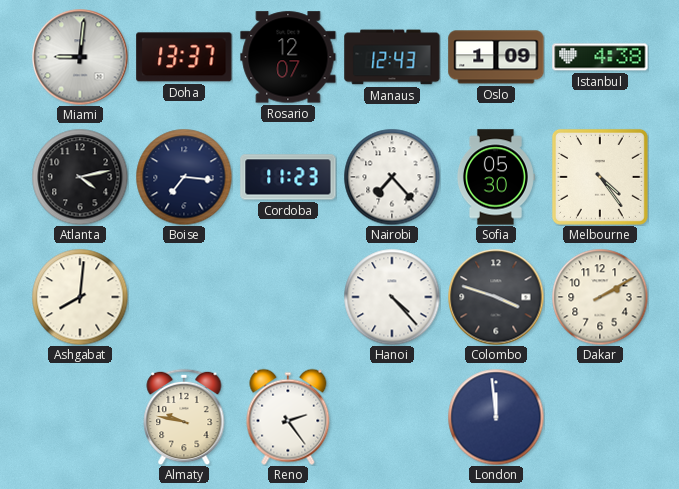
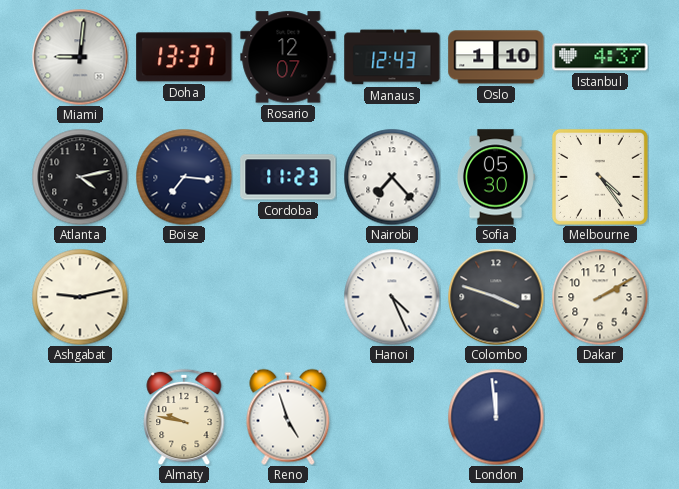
Oslo: 1:09 -> 1:10
Istanbul: 4:38 -> 4:37
Ashgabat: 8:01 -> 9:13
Hanoi: 4:23 -> 4:26
Reno: 2:24 -> 4:57
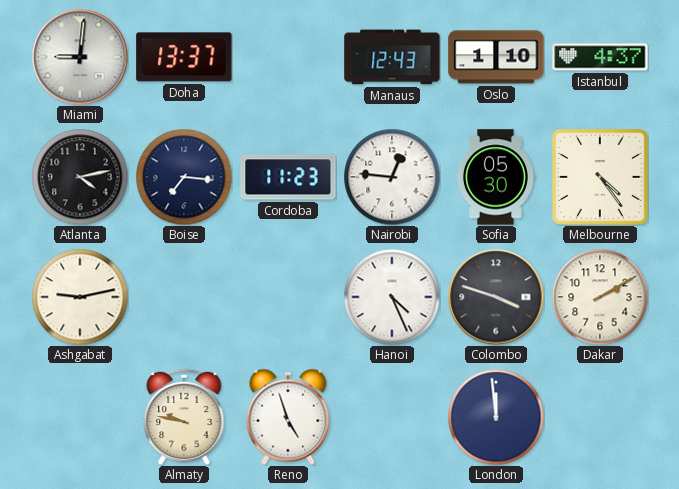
Rosario: 12:07 -> none
Nairobi: 7:23 -> 12:46
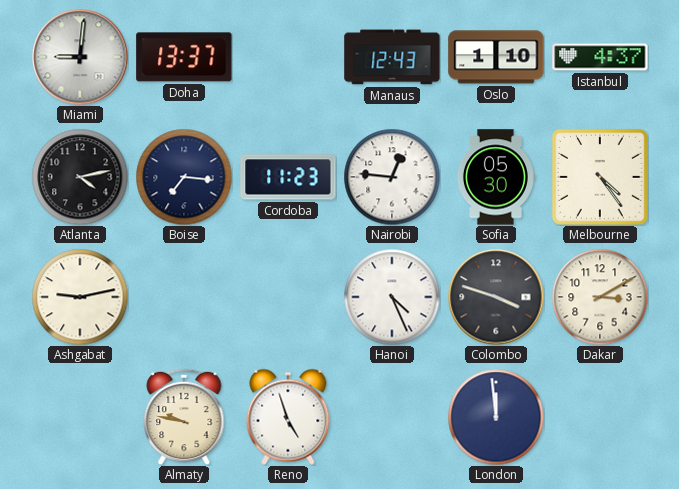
Dakar: 2:10 -> 3:10
